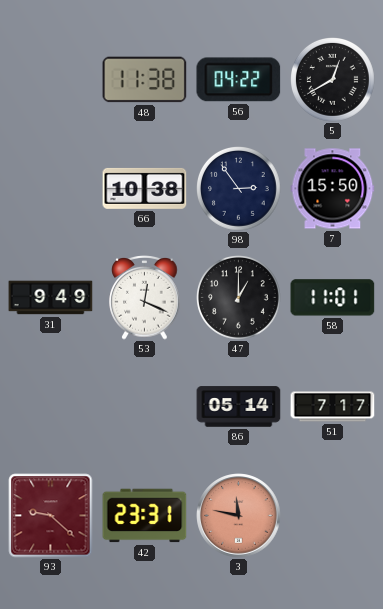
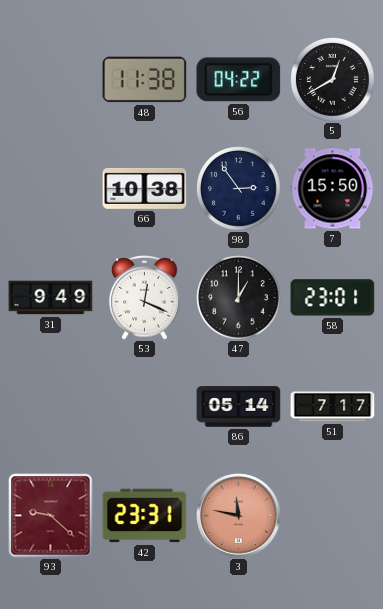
58: 11:01 -> 23:01
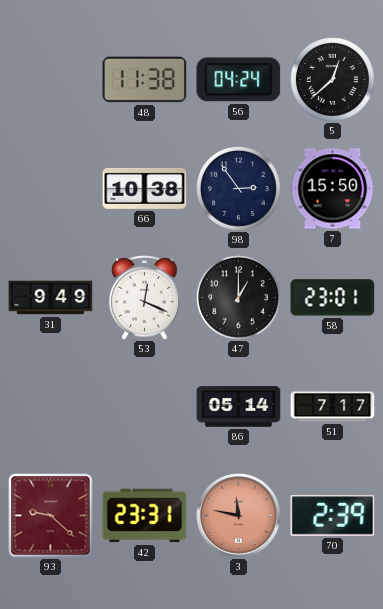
56: 04:22 -> 04:24
5: 12:40 -> 12:38
70: none -> 2:39
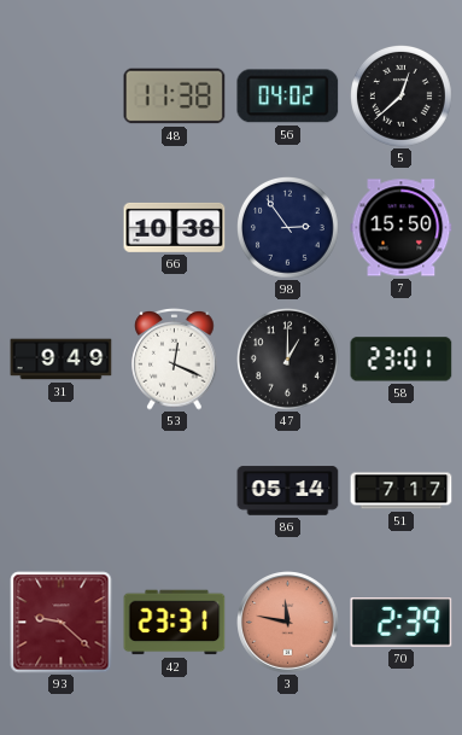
56: 04:24 -> 04:02
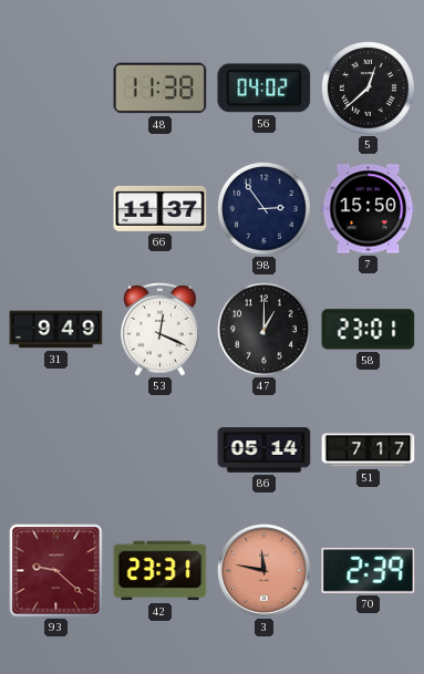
66: 10:38 -> 11:37
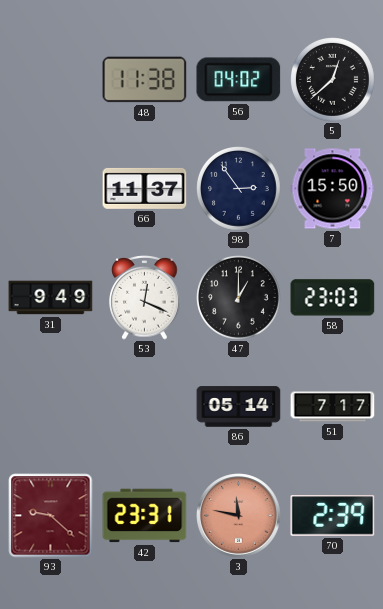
58: 23:01 -> 23:03
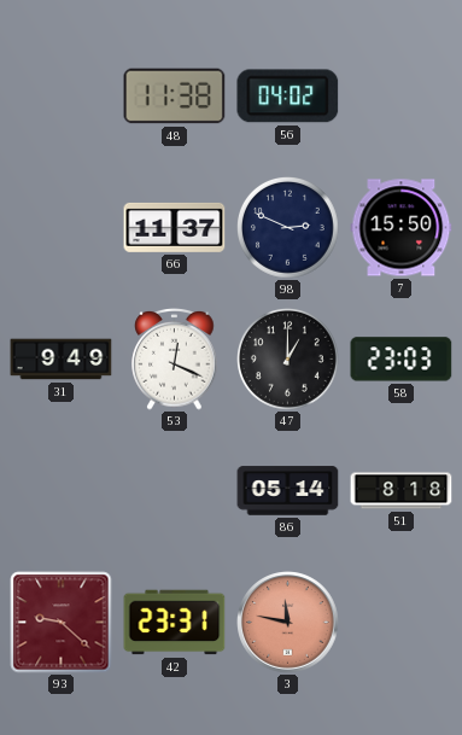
5: 12:38 -> none
98: 2:54 -> 2:49
51: 7:17 -> 8:18
70: 2:39 -> none
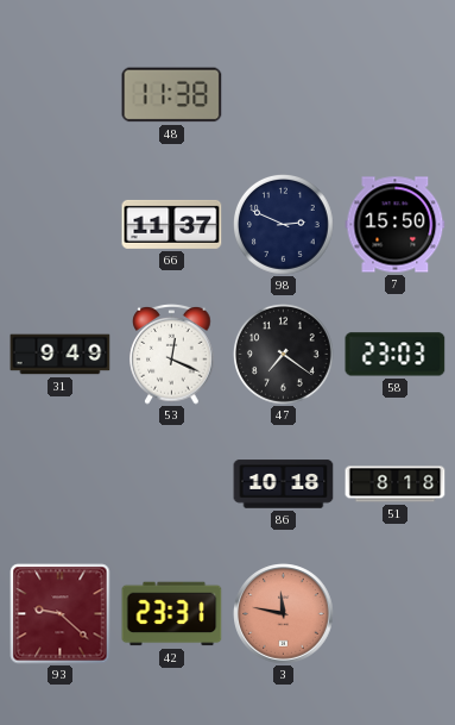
56: 04:02 -> none
47: 1:00 -> 7:21
86: 05:14 -> 10:18
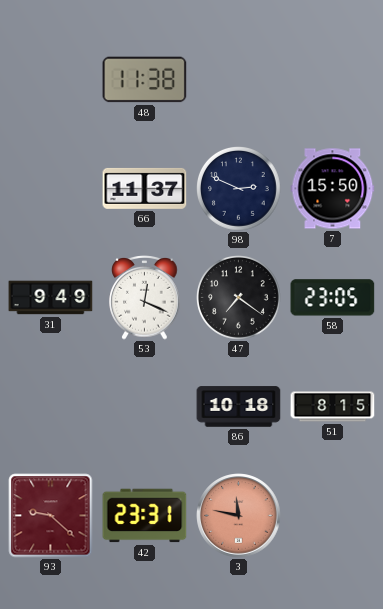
58: 23:03 -> 23:05
51: 8:18 -> 8:15
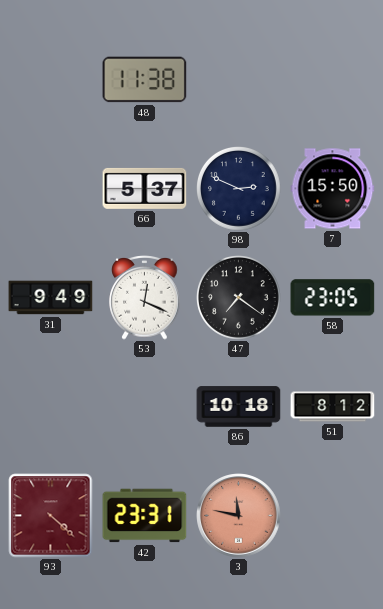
66: 11:37 -> 5:37
51: 8:15 -> 8:12
93: 9:22 -> 4:22
